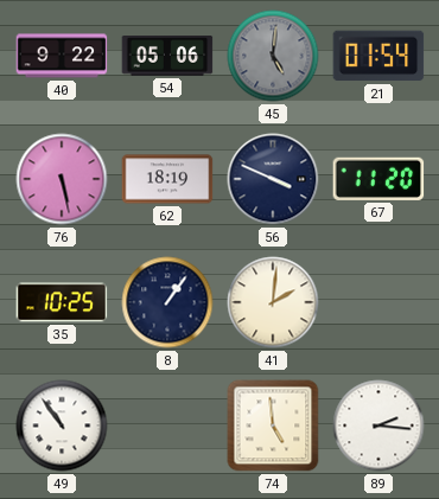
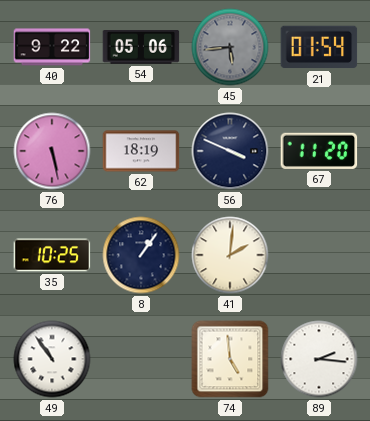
45: 5:01 -> 5:44
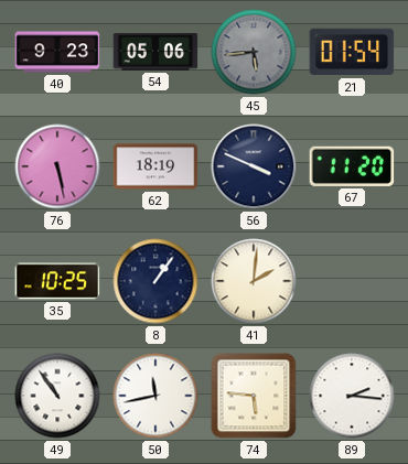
40: 9:22 -> 9:23
50: none -> 11:43
74: 4:59 -> 5:46
